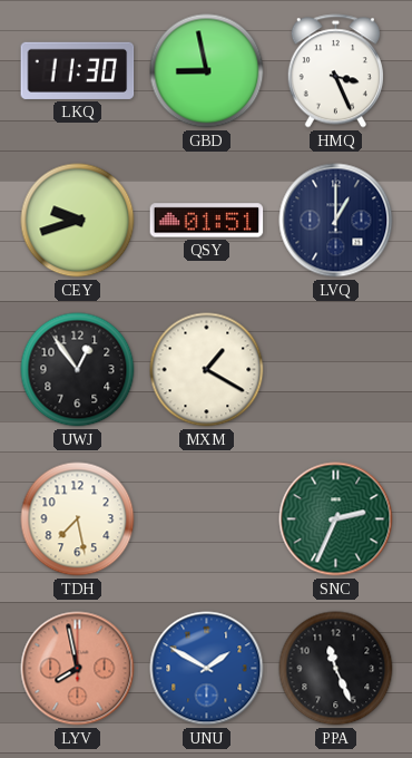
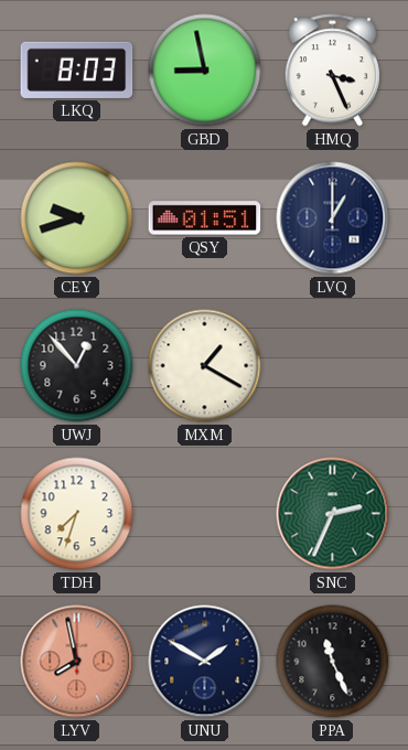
LKQ: 11:30 -> 8:03
UWJ: 12:54 -> 12:53
TDH: 7:28 -> 7:33
UNU dial: blue -> navy
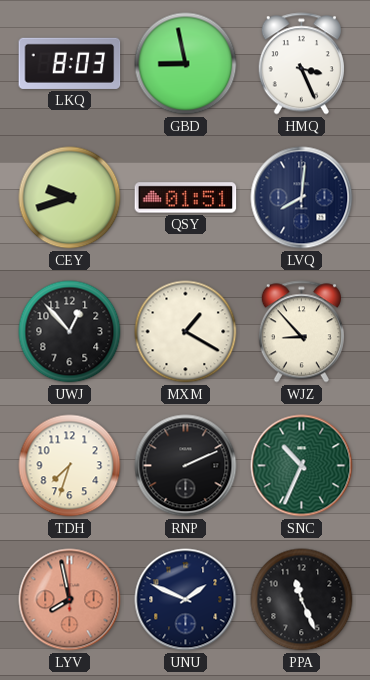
LVQ: 1:00 -> 8:01
WJZ: none -> 8:53
RNP: none -> 2:11
SNC: 2:34 -> 10:34
UNU: 1:50 -> 1:49
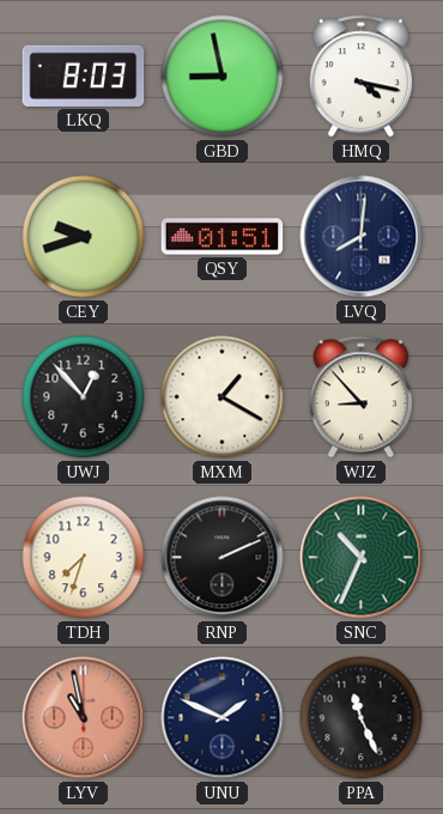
HMQ: 3:26 -> 4:17
LYV: 7:58 -> 10:58
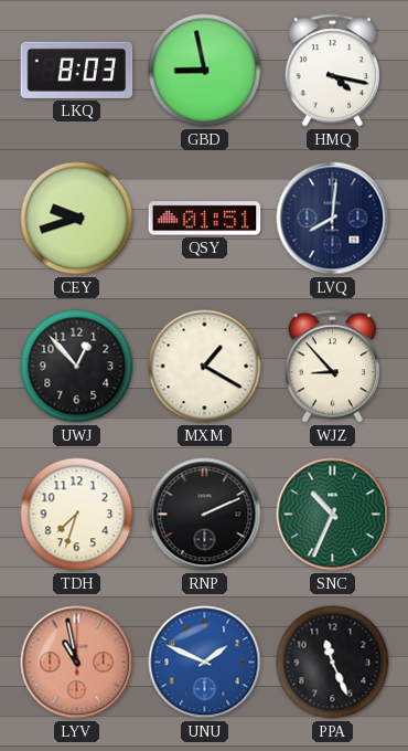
UNU dial: navy -> blue
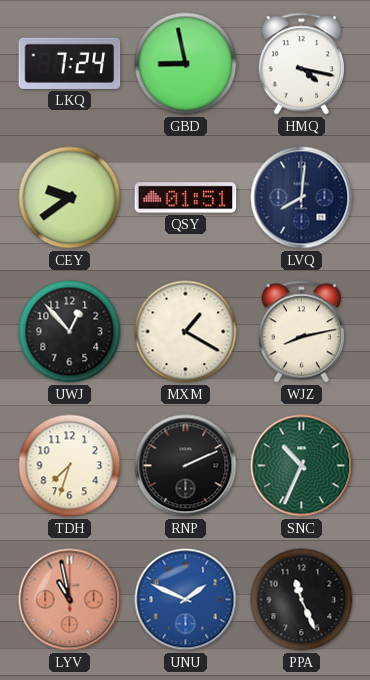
LKQ: 8:03 -> 7:24
CEY: 9:42 -> 9:39
WJZ: 8:53 -> 8:13
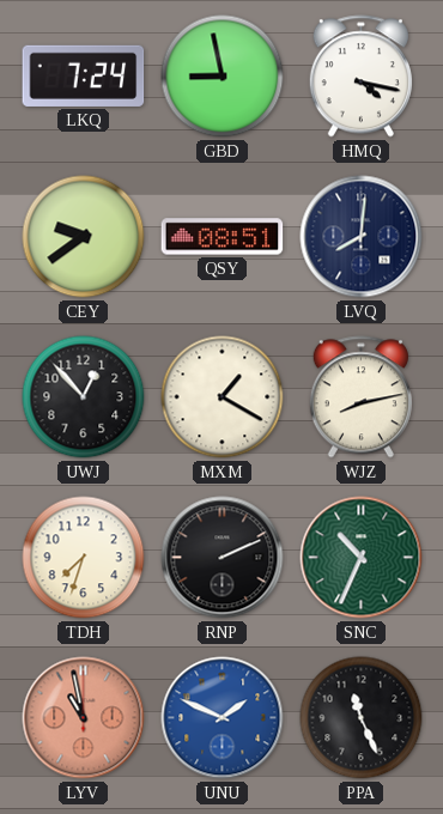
QSY: 01:51 -> 08:51
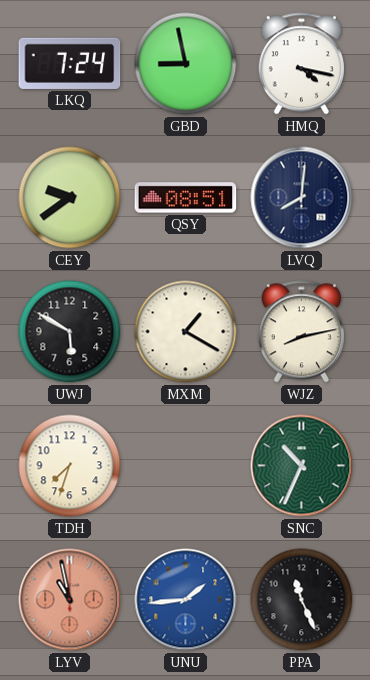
UWJ: 12:53 -> 5:50
RNP: 2:11 -> none
UNU: 1:49 -> 1:44
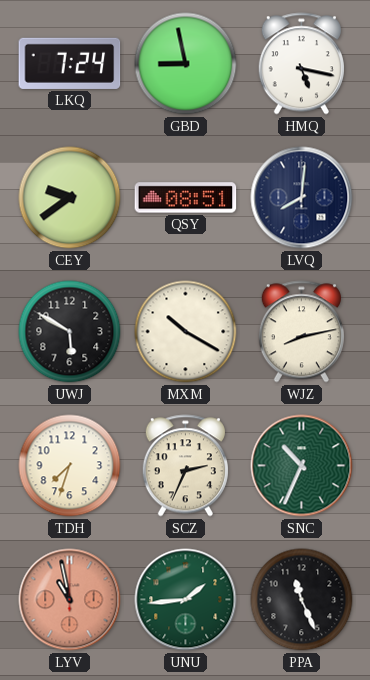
HMQ: 4:17 -> 5:17
MXM: 1:20 -> 10:20
SCZ: none -> 2:34
UNU dial: blue -> green
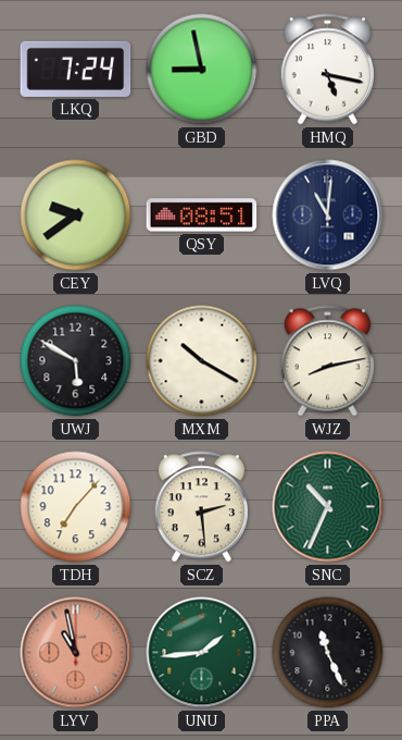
LVQ: 8:01 -> 11:01
TDH: 7:33 -> 7:07
SCZ: 2:34 -> 2:29
